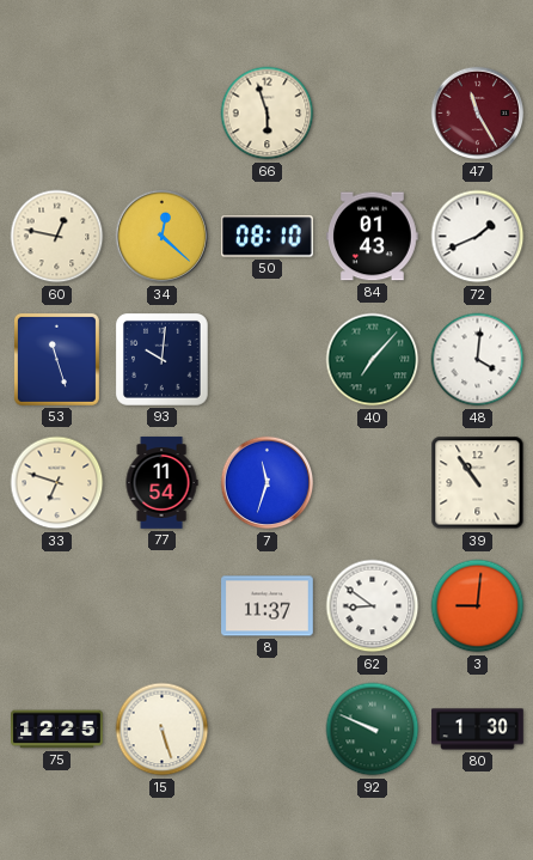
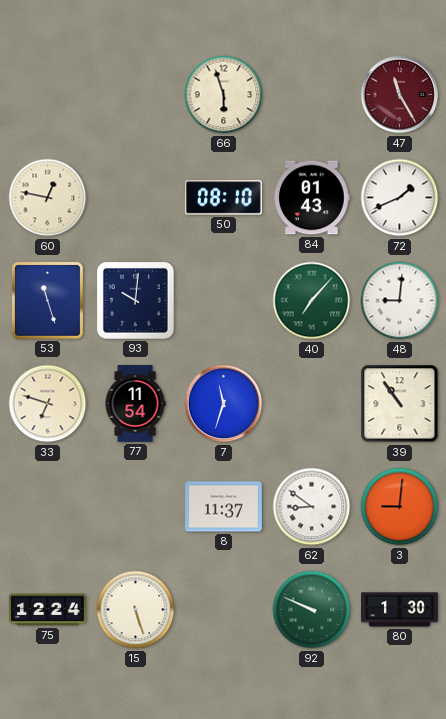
34: 12:22 -> none
48: 4:01 -> 9:01
75: 12:25 -> 12:24
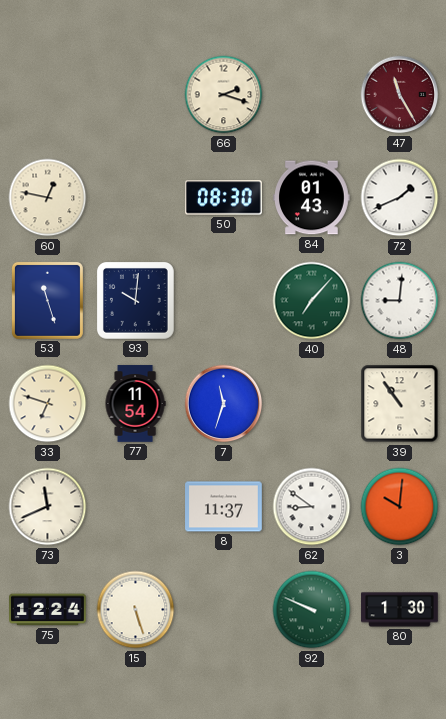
66: 5:57 -> 2:18
50: 08:10 -> 08:30
73: none -> 11:41
3: 9:01 -> 10:01
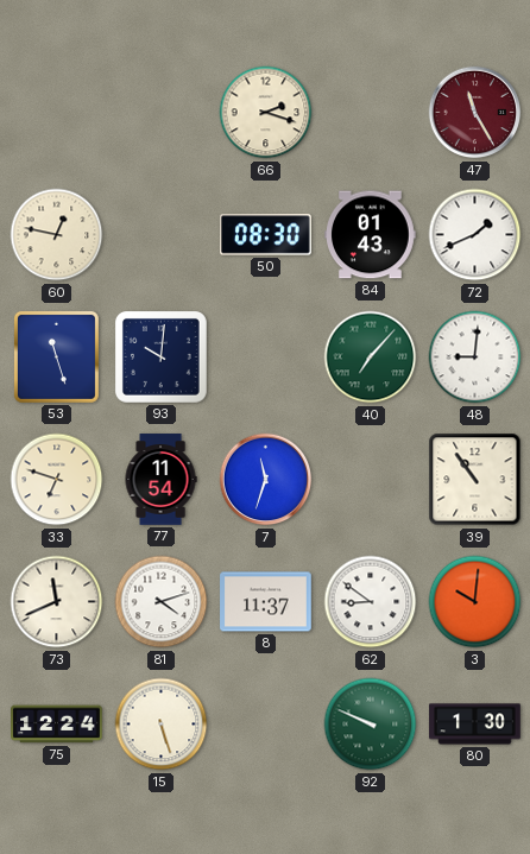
81: none -> 4:12
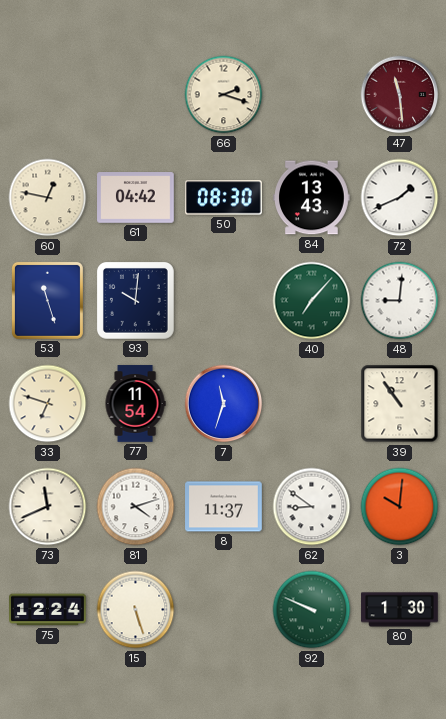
47: 11:25 -> 11:29
61: none -> 04:42
84: 01:43 -> 13:43
